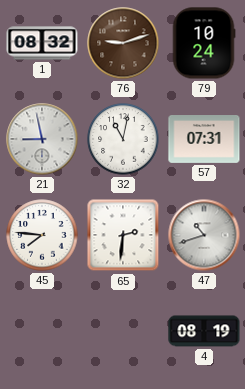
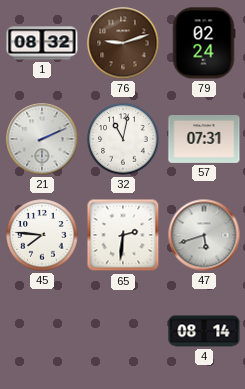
79: 10:24 -> 02:24
21: 8:58 -> 2:11
47: 10:42 -> 5:42
4: 08:19 -> 08:14
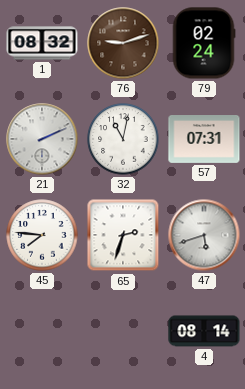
65: 2:31 -> 2:33
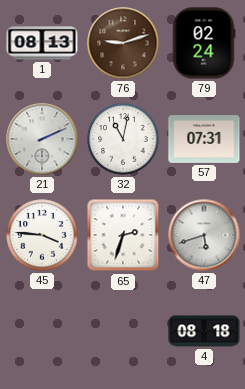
1: 08:32 -> 08:13
45: 7:46 -> 3:46
4: 08:14 -> 08:18
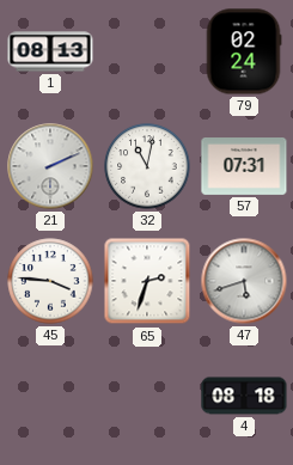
76: 9:12 -> none
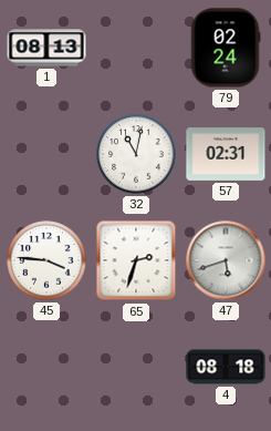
21: 2:11 -> none
57: 07:31 -> 02:31
